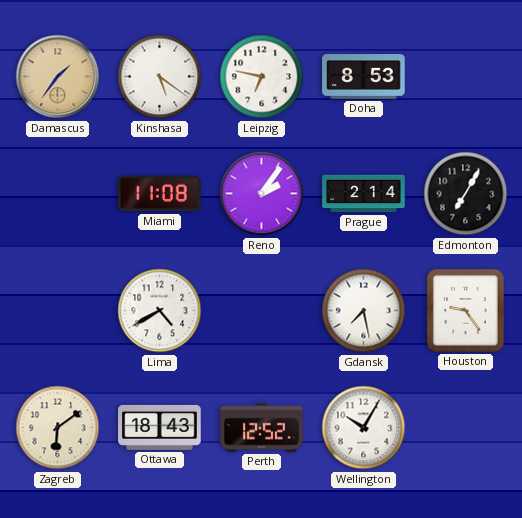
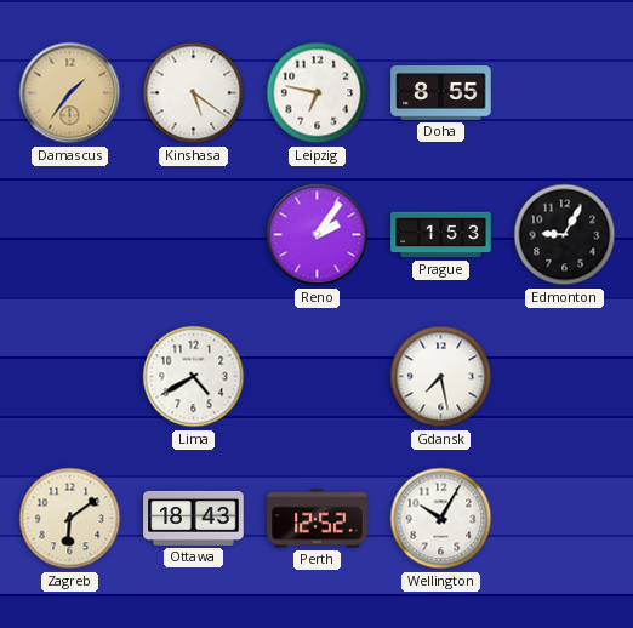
Doha: 8:53 -> 8:55
Miami: 11:08 -> none
Prague: 2:14 -> 1:53
Edmonton: 7:05 -> 9:05
Houston: 9:24 -> none
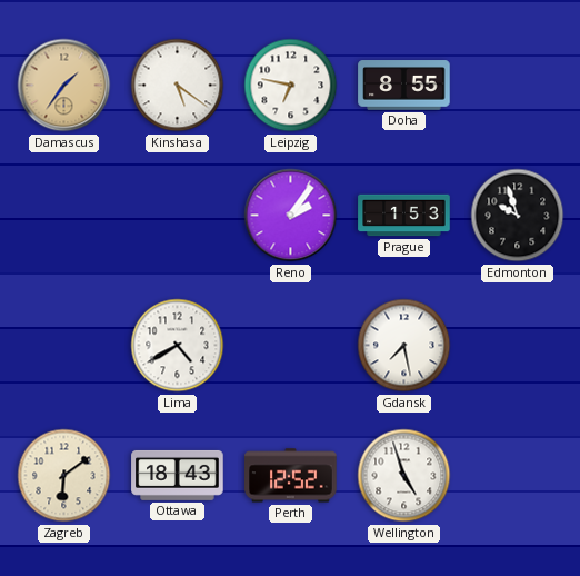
Edmonton: 9:05 -> 9:57
Wellington: 10:05 -> 4:57
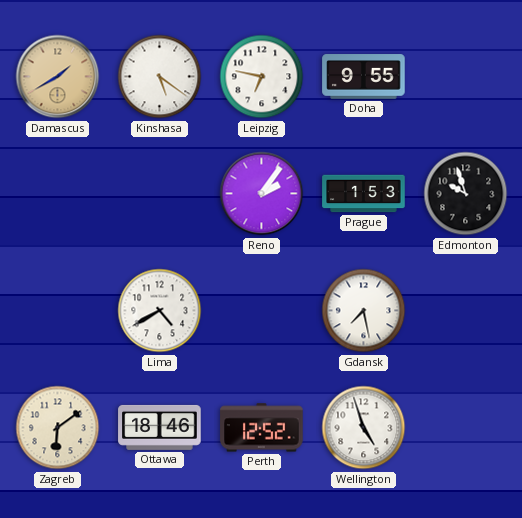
Damascus: 1:36 -> 1:40
Doha: 8:55 -> 9:55
Ottawa: 18:43 -> 18:46
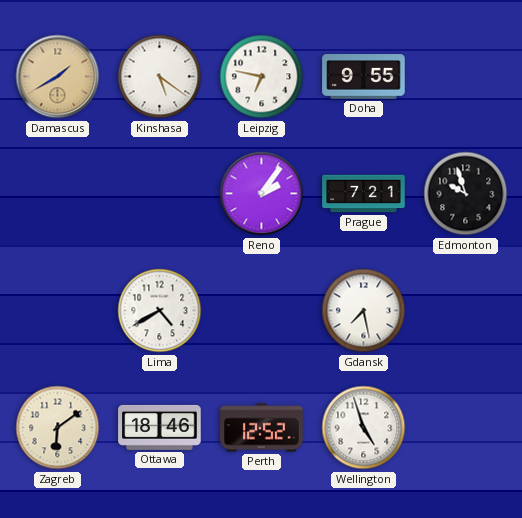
Prague: 1:53 -> 7:21
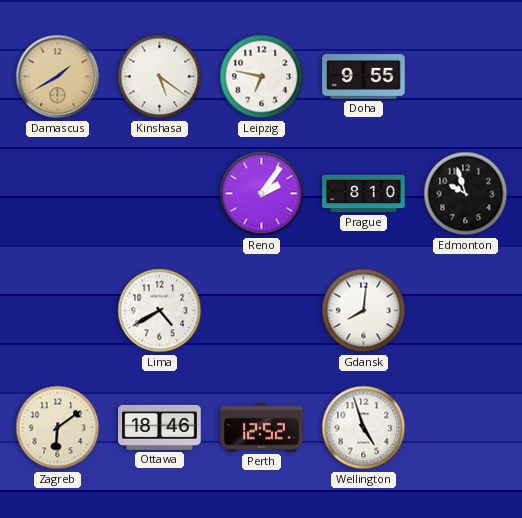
Prague: 7:21 -> 8:10
Gdansk: 7:28 -> 8:01
